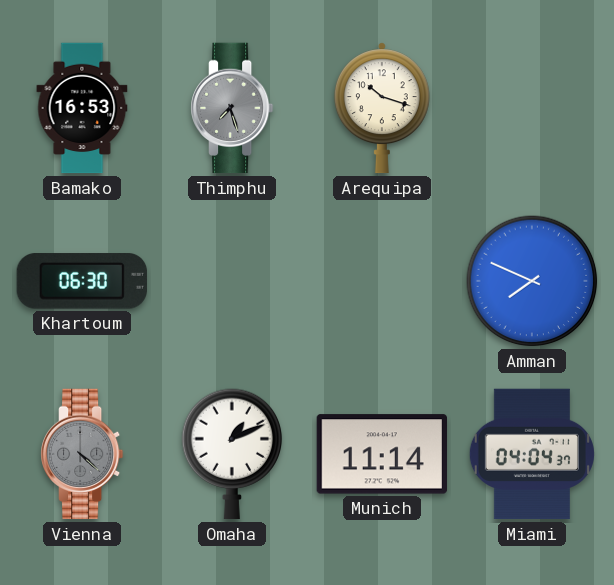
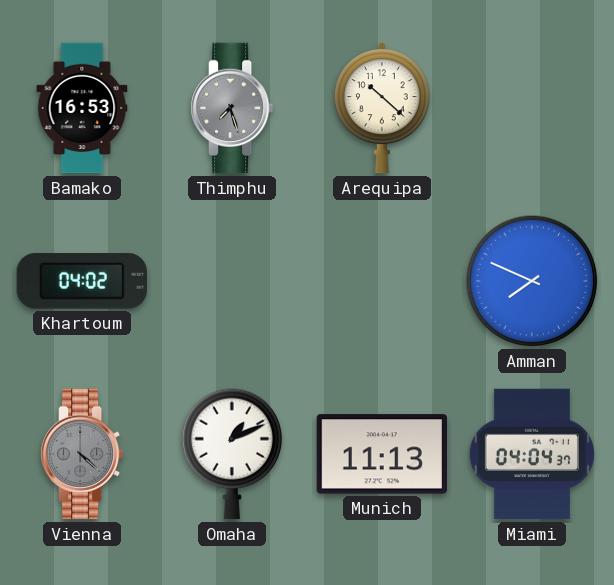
Arequipa: 10:18 -> 10:22
Khartoum: 06:30 -> 04:02
Munich: 11:14 -> 11:13
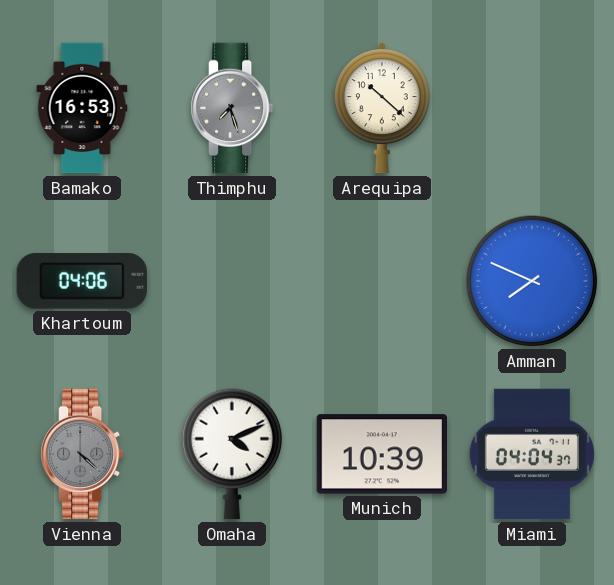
Khartoum: 04:02 -> 04:06
Omaha: 1:11 -> 4:11
Munich: 11:13 -> 10:39
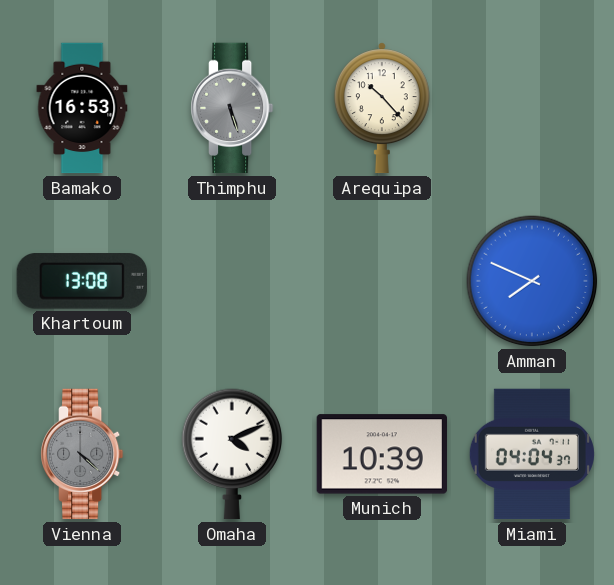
Thimphu: 7:27 -> 5:27
Arequipa: 10:22 -> 10:23
Khartoum: 04:06 -> 13:08
